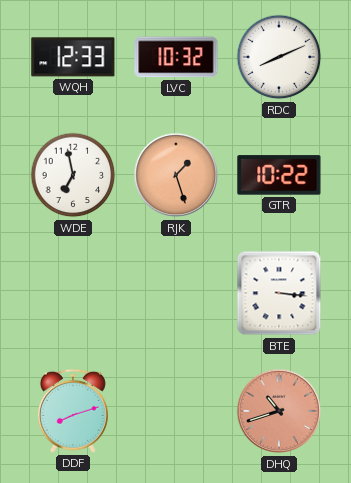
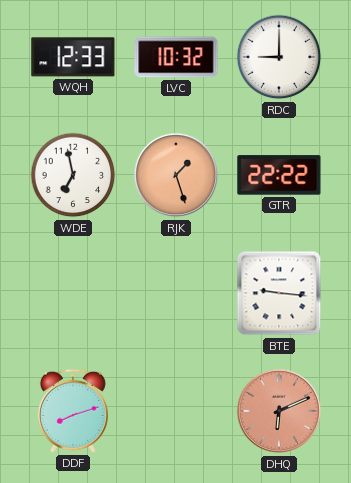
RDC: 8:11 -> 9:00
GTR: 10:22 -> 22:22
BTE: 3:16 -> 9:16
DHQ: 10:42 -> 6:11
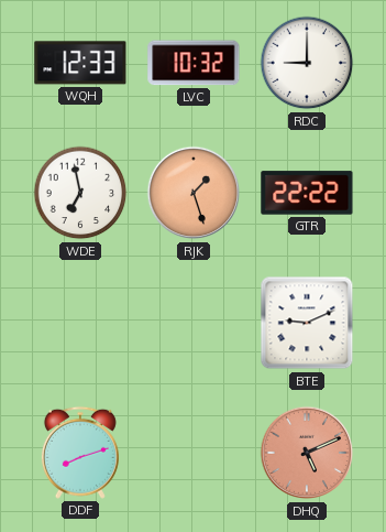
BTE: 9:16 -> 9:11
DHQ: 6:11 -> 5:11
